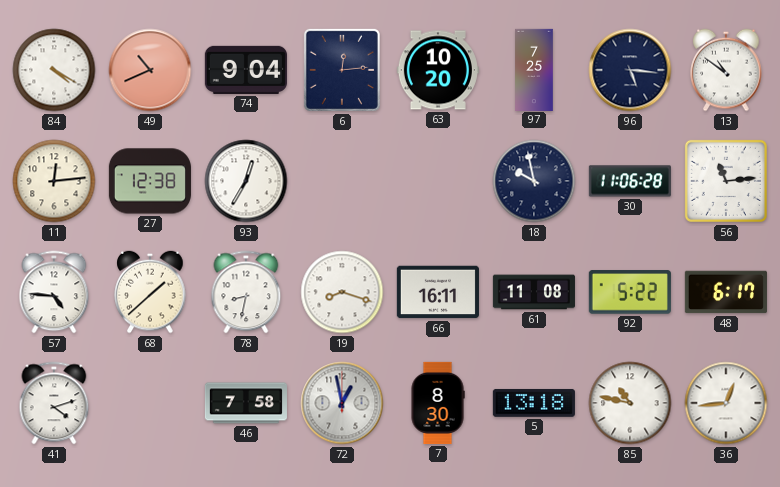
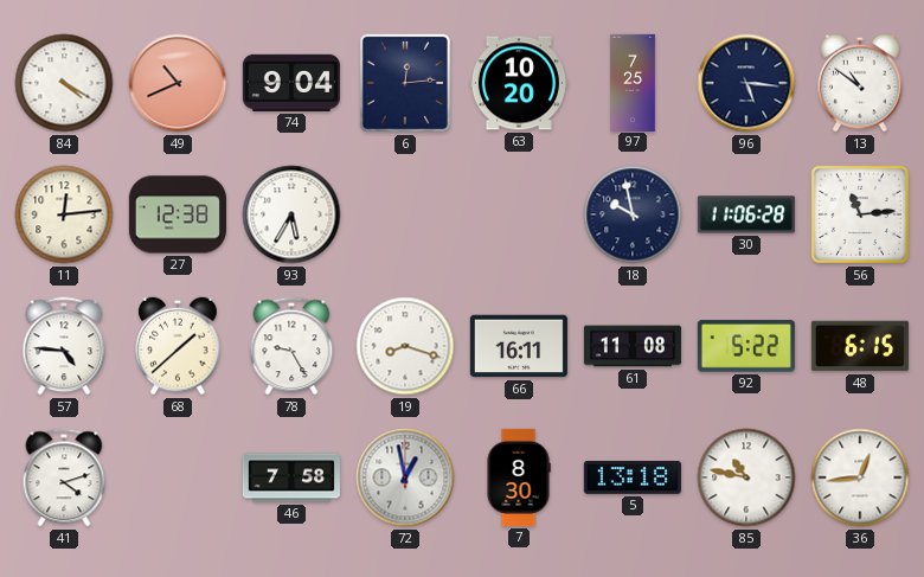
93: 12:35 -> 5:35
78: 8:32 -> 9:25
48: 6:17 -> 6:15
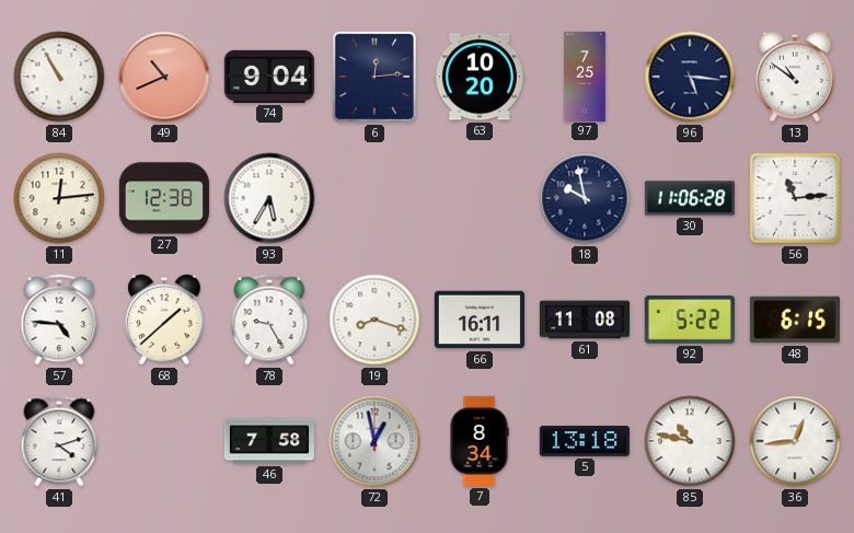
84: 4:20 -> 10:55
7: 8:30 -> 8:34
